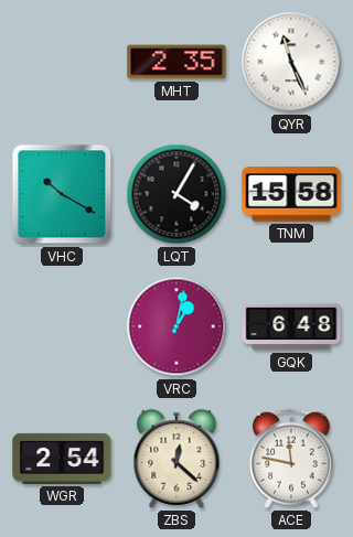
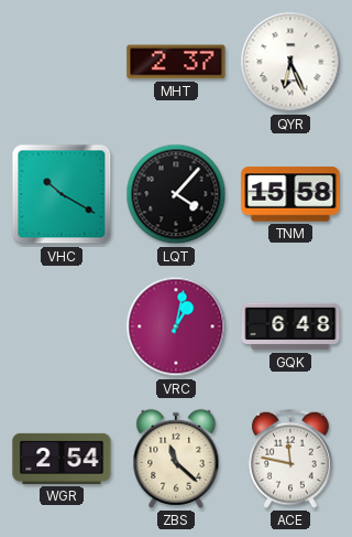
MHT: 2:35 -> 2:37
QYR: 11:26 -> 6:26
LQT: 4:05 -> 4:07
ZBS: 12:22 -> 11:22
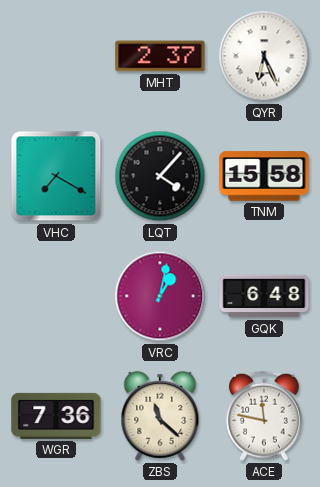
VHC: 10:20 -> 7:20
WGR: 2:54 -> 7:36
